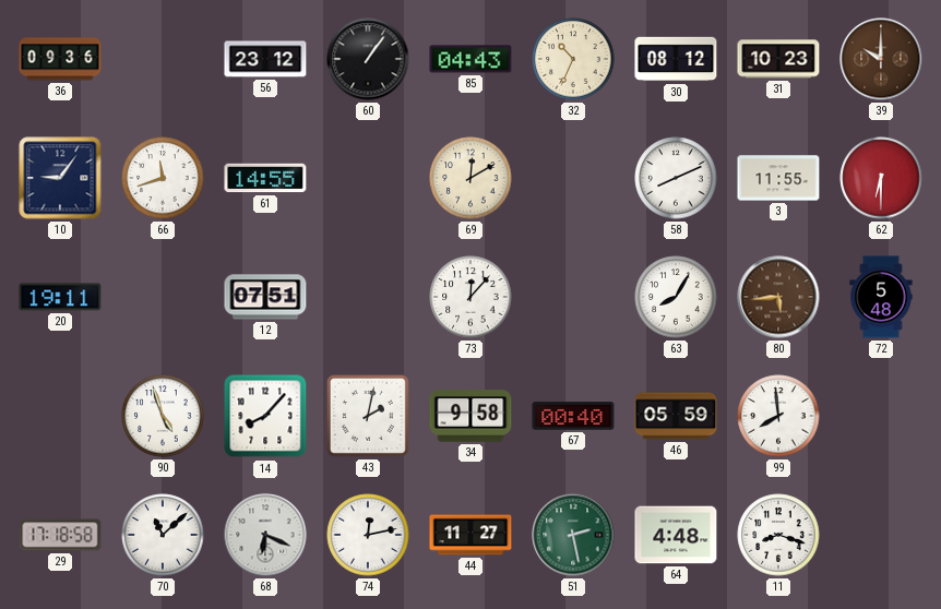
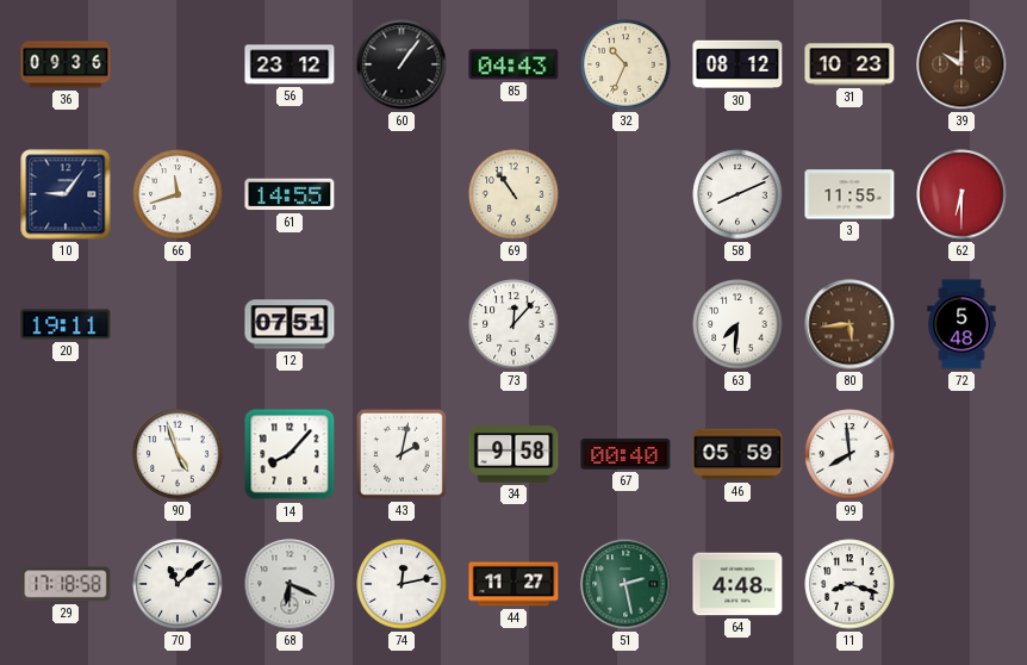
69: 12:10 -> 10:54
63: 8:05 -> 7:31
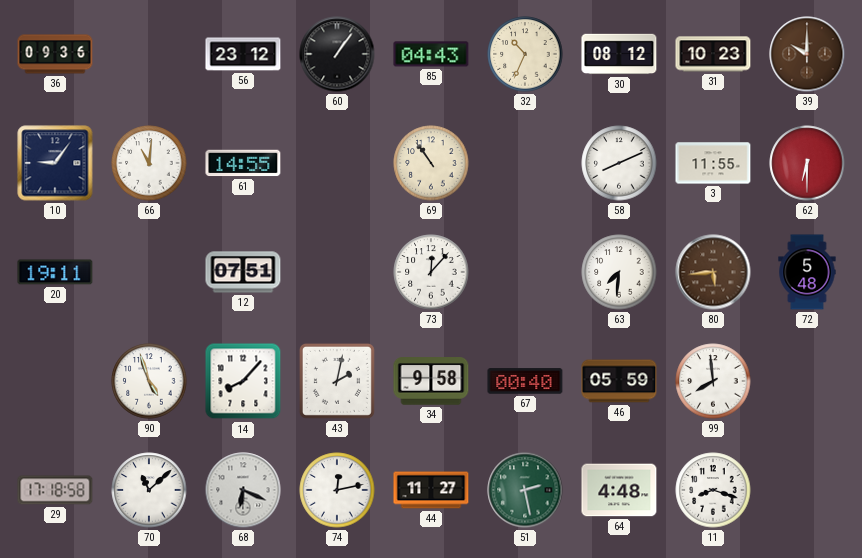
66: 11:42 -> 11:01
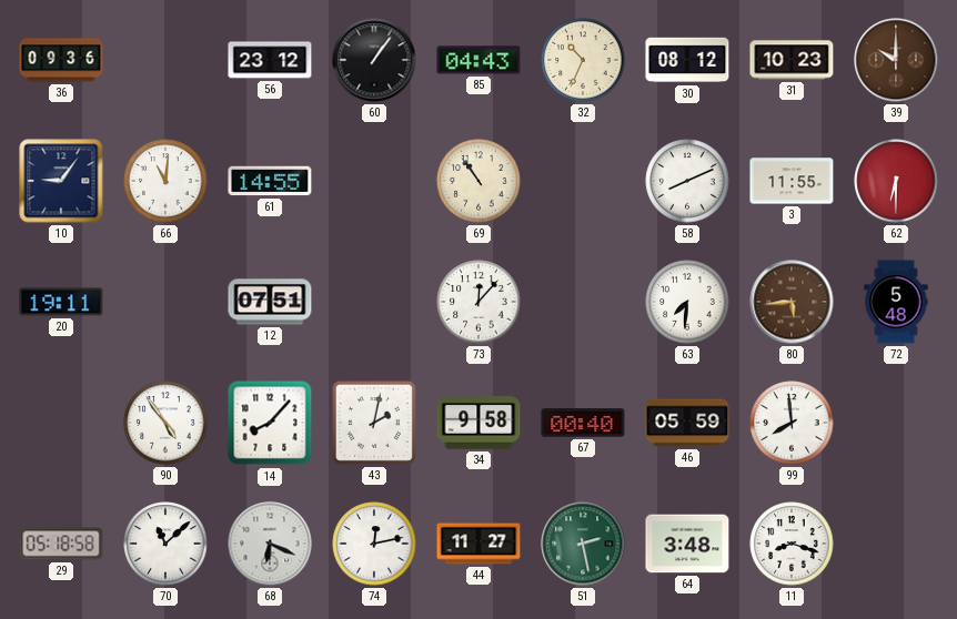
90: 4:57 -> 4:54
29: 17:18 -> 05:18
64: 4:48 -> 3:48
